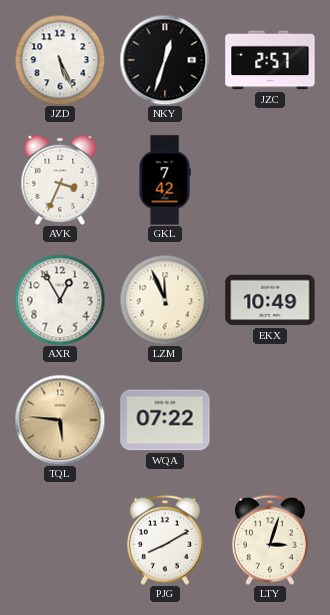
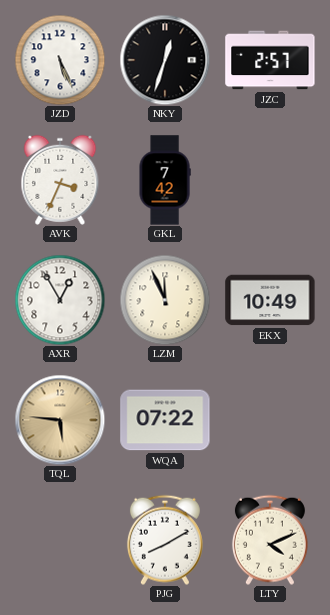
LTY: 3:03 -> 4:11
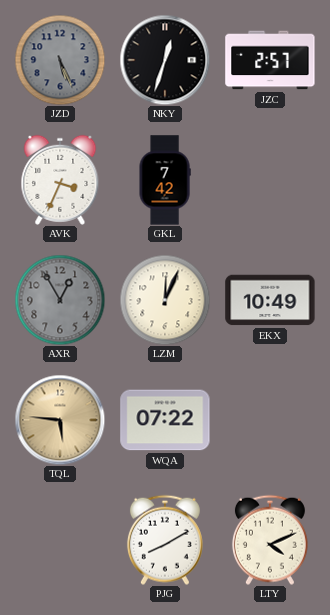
JZD dial: white -> grey
AXR dial: white -> grey
LZM: 11:56 -> 12:04
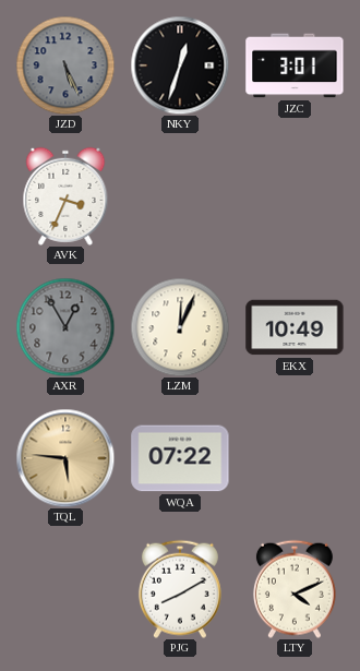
JZC: 2:57 -> 3:01
GKL: 7:42 -> none
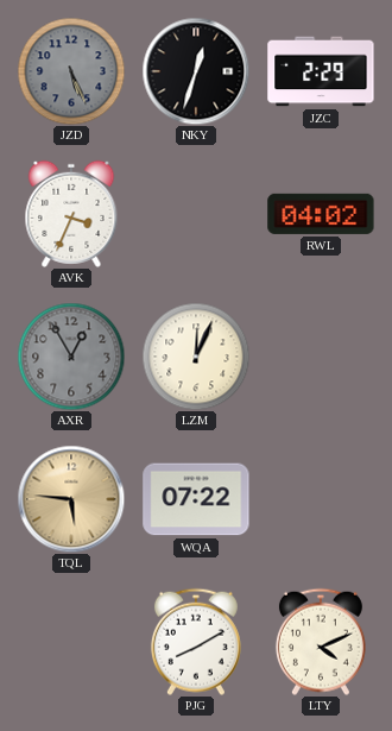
JZC: 3:01 -> 2:29
RWL: none -> 04:02
EKX: 10:49 -> none
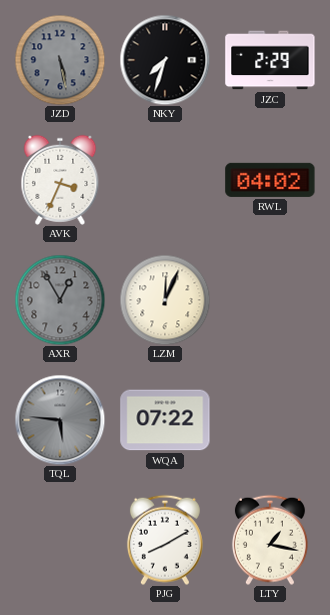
JZD: 5:26 -> 5:28
NKY: 12:33 -> 7:33
TQL dial: champagne -> grey
LTY: 4:11 -> 1:17
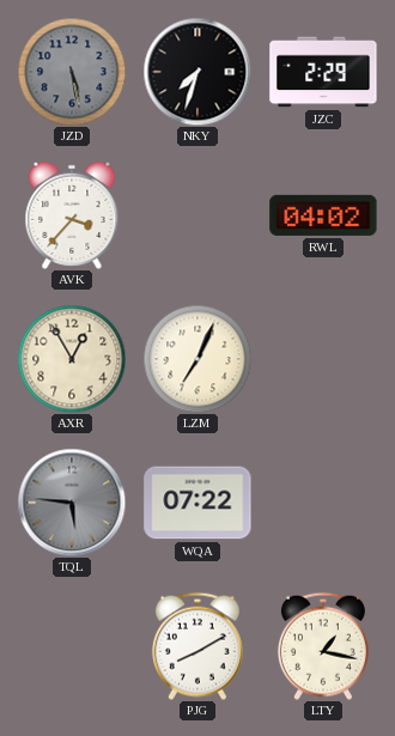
AVK: 3:34 -> 3:37
AXR dial: grey -> cream
LZM: 12:04 -> 7:04
